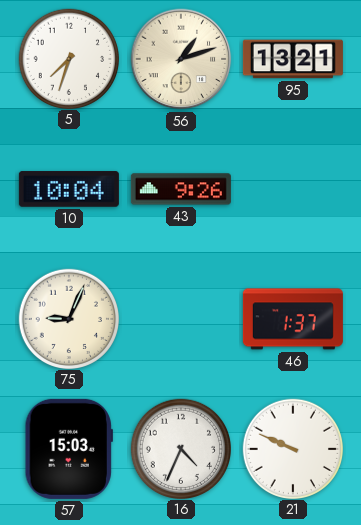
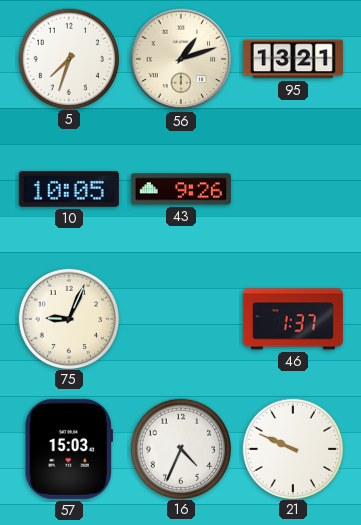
10: 10:04 -> 10:05
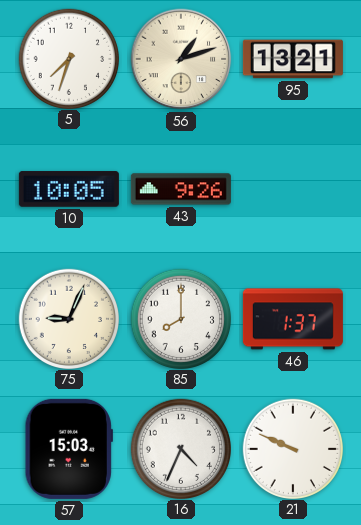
85: none -> 8:00
